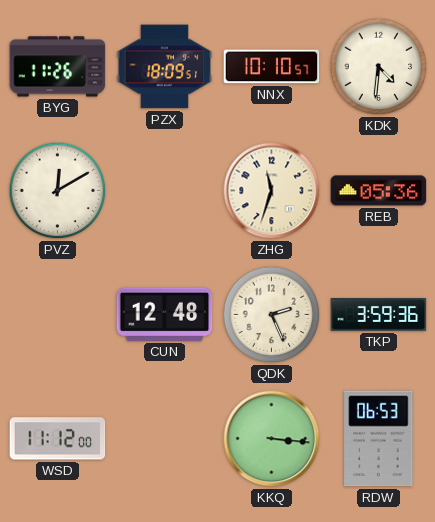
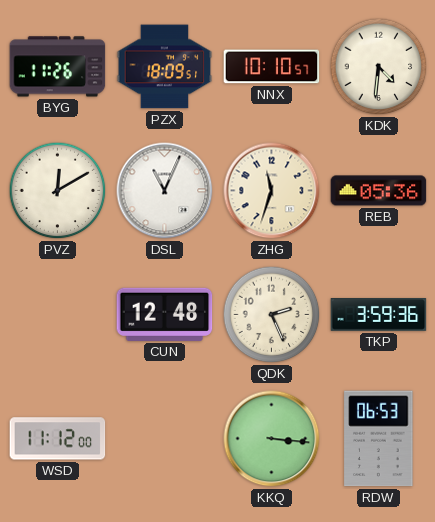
DSL: none -> 11:04
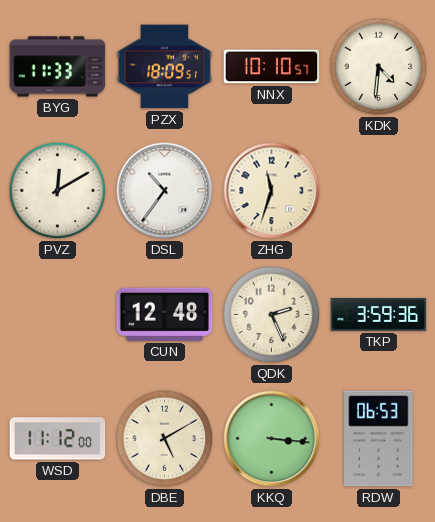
BYG: 11:26 -> 11:33
DSL: 11:04 -> 10:36
REB: 05:36 -> none
DBE: none -> 5:10
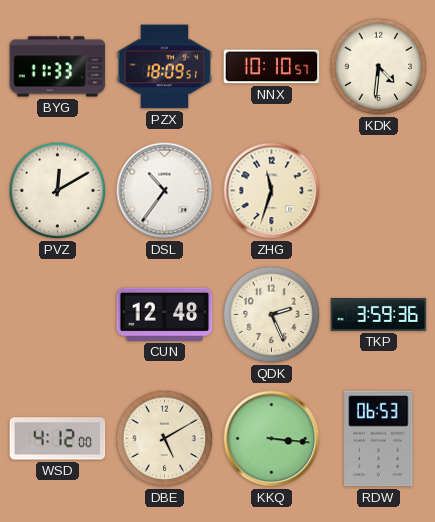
WSD: 11:12 -> 4:12
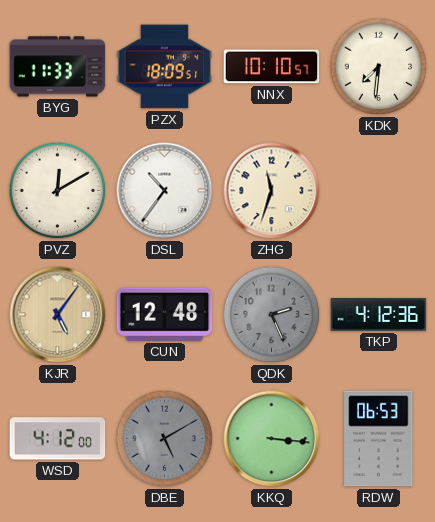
KDK: 4:31 -> 7:31
KJR: none -> 5:06
QDK dial: cream -> grey
TKP: 3:59 -> 4:12
DBE dial: cream -> grey
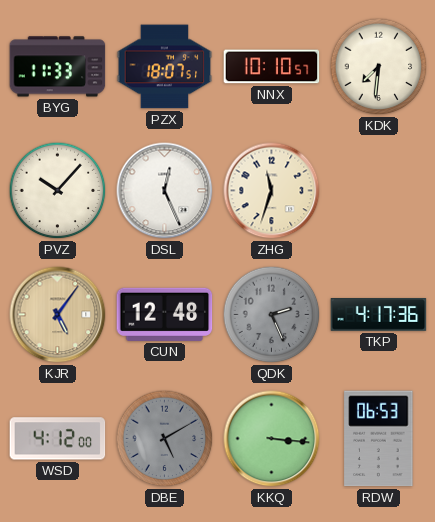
PZX: 18:09 -> 18:07
PVZ: 12:10 -> 10:07
DSL: 10:36 -> 12:26
TKP: 4:12 -> 4:17
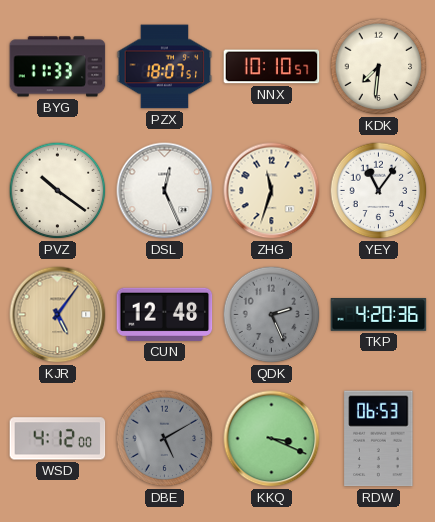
PVZ: 10:07 -> 10:21
YEY: none -> 11:06
TKP: 4:17 -> 4:20
KKQ: 3:16 -> 3:19
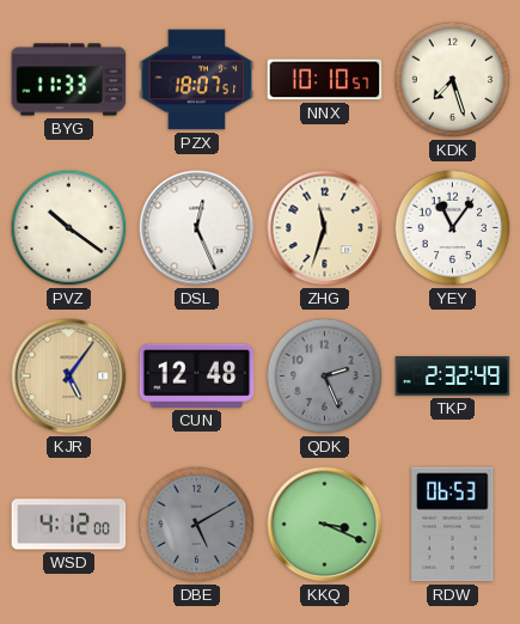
KDK: 7:31 -> 7:27
TKP: 4:20 -> 2:32
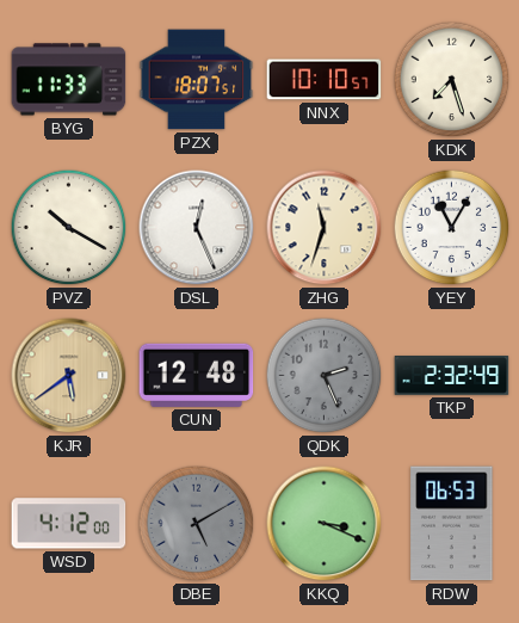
PVZ: 10:21 -> 10:20
YEY: 11:06 -> 11:05
KJR: 5:06 -> 5:39
